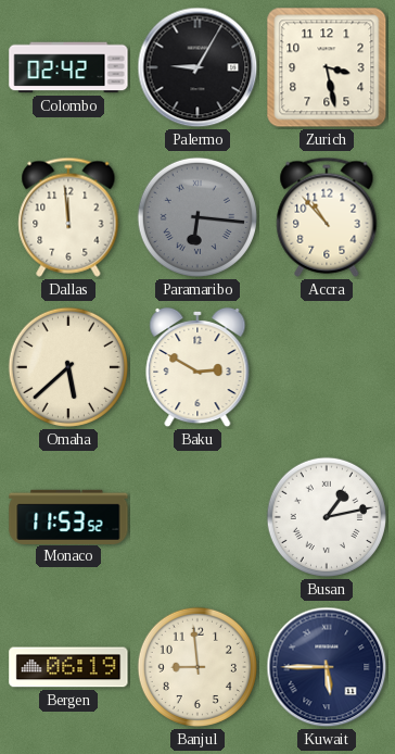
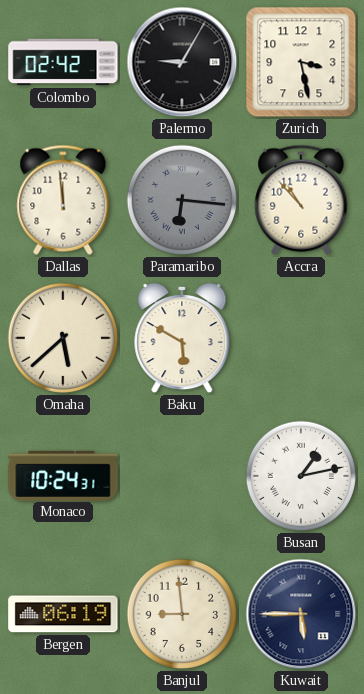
Baku: 2:50 -> 5:50
Monaco: 11:53 -> 10:24
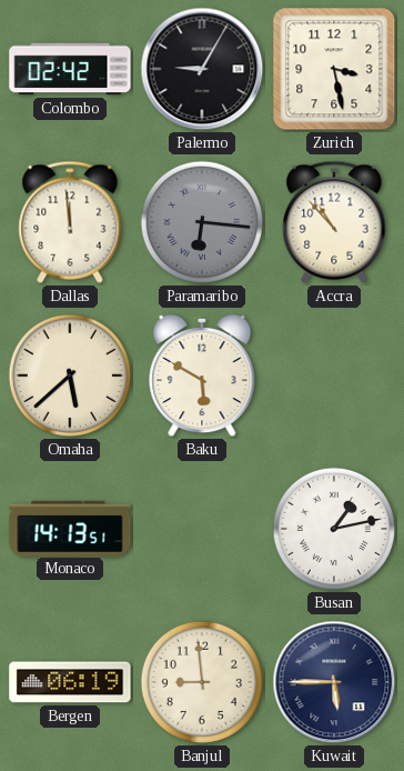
Monaco: 10:24 -> 14:13
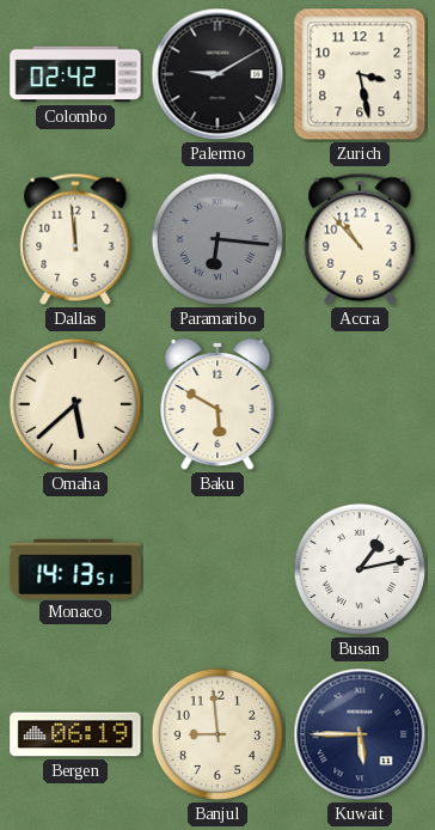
Palermo: 9:05 -> 9:10
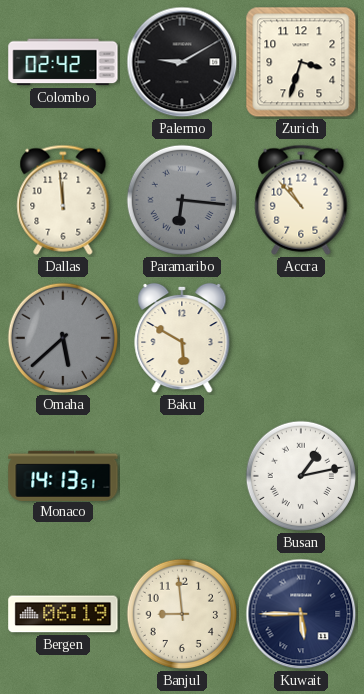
Zurich: 3:28 -> 3:33
Omaha dial: cream -> grey
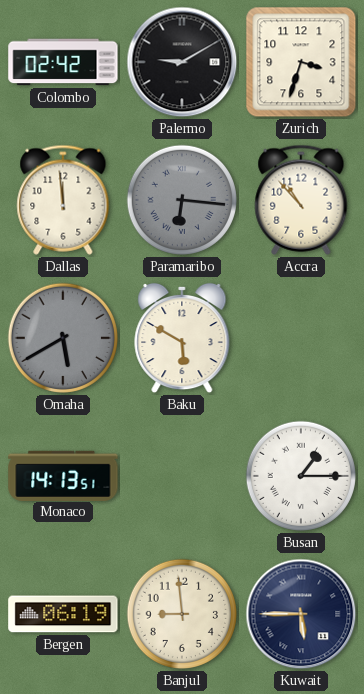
Omaha: 5:38 -> 5:40
Busan: 1:13 -> 1:15
